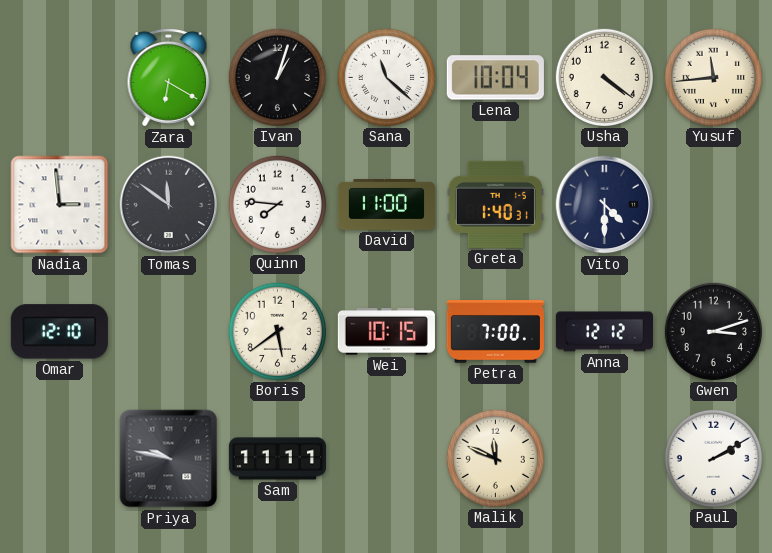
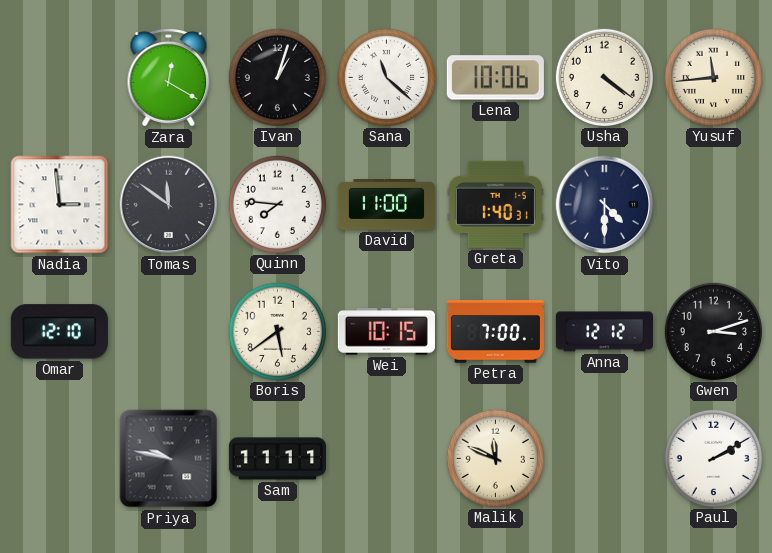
Zara: 6:20 -> 12:20
Lena: 10:04 -> 10:06
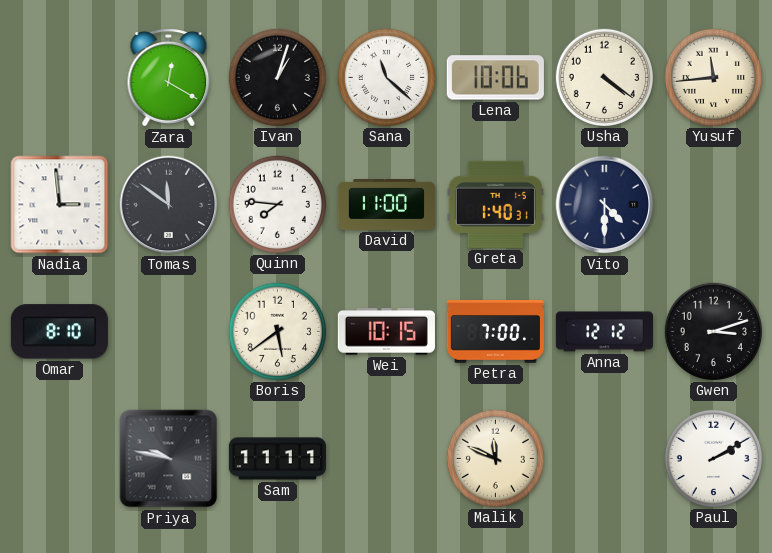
Omar: 12:10 -> 8:10
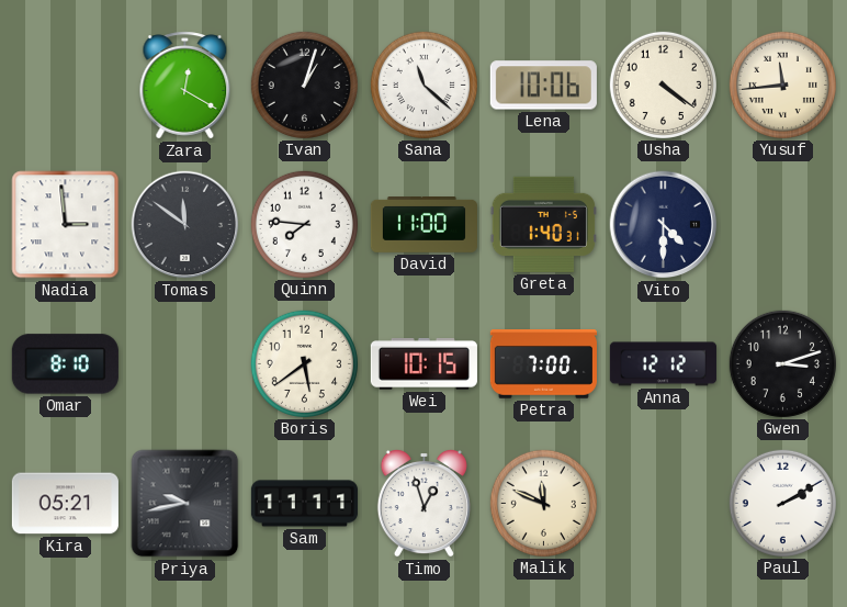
Kira: none -> 05:21
Priya: 9:47 -> 9:43
Timo: none -> 12:57
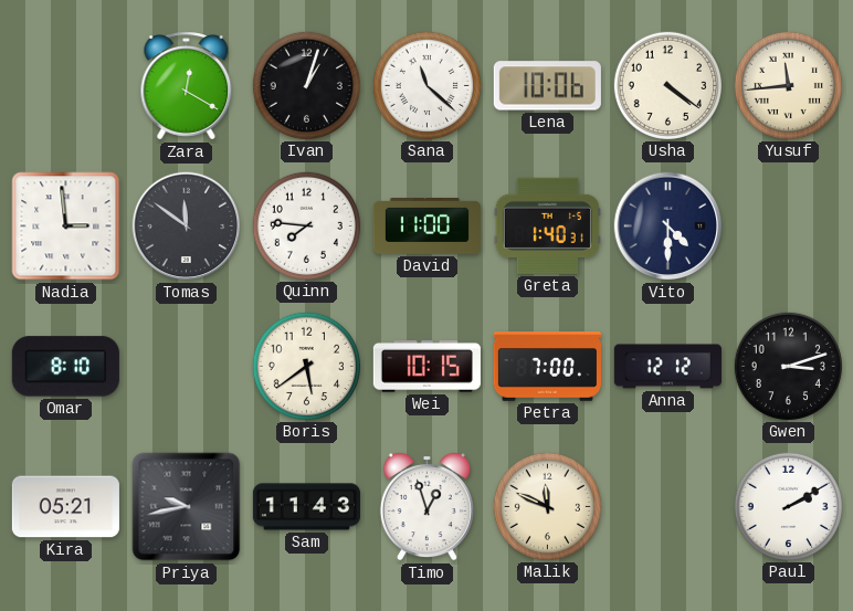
Sam: 11:11 -> 11:43
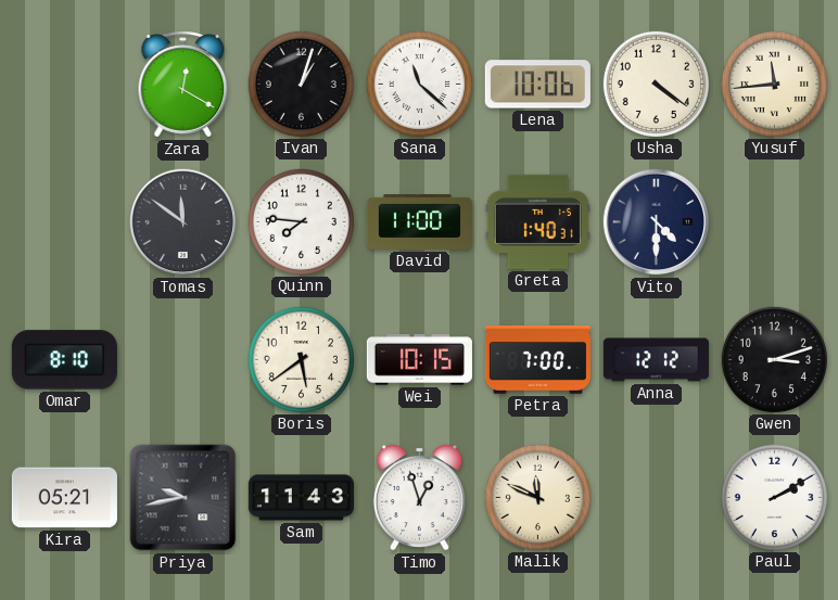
Nadia: 2:59 -> none
